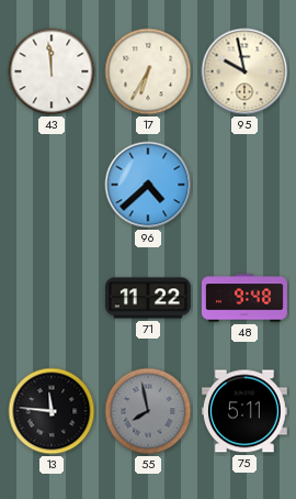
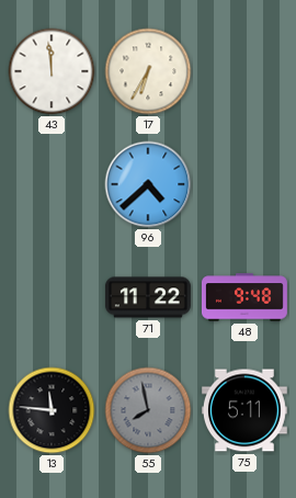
95: 9:58 -> none
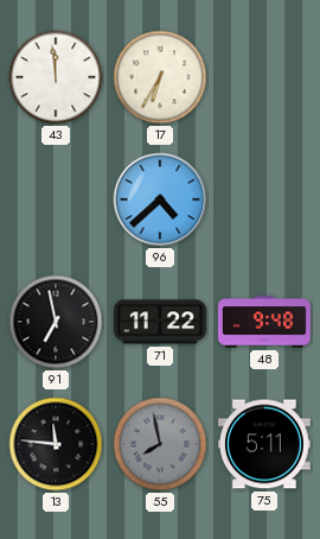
91: none -> 6:58
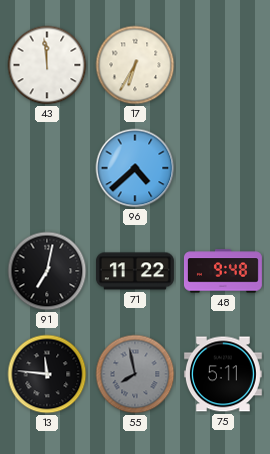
91: 6:58 -> 7:02
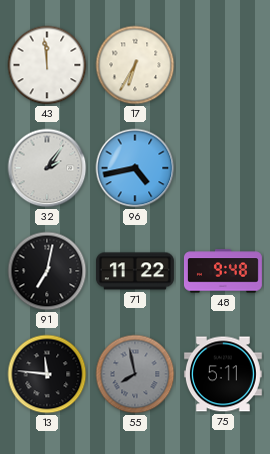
32: none -> 2:06
96: 4:38 -> 4:43
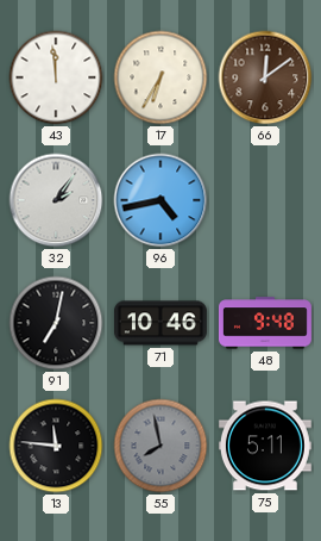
66: none -> 12:09
71: 11:22 -> 10:46
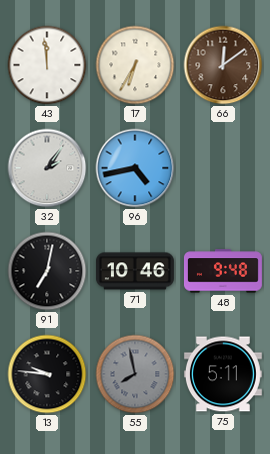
13: 11:46 -> 9:46
